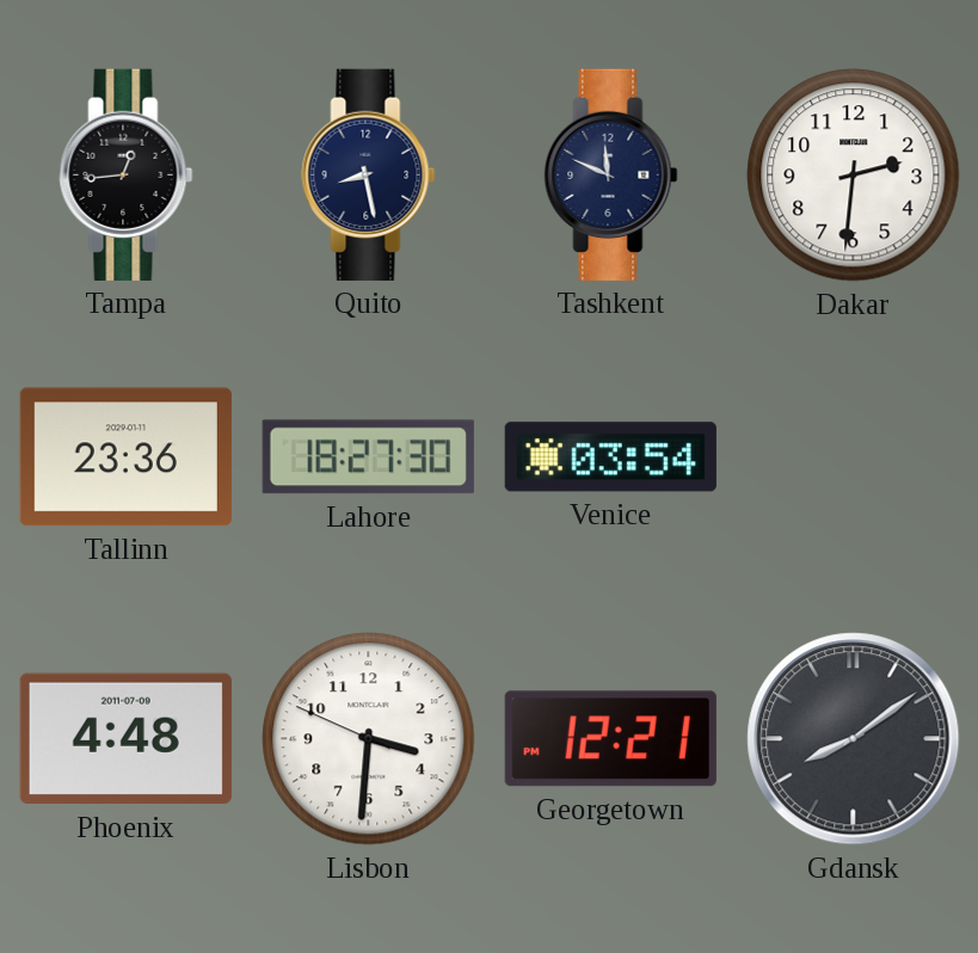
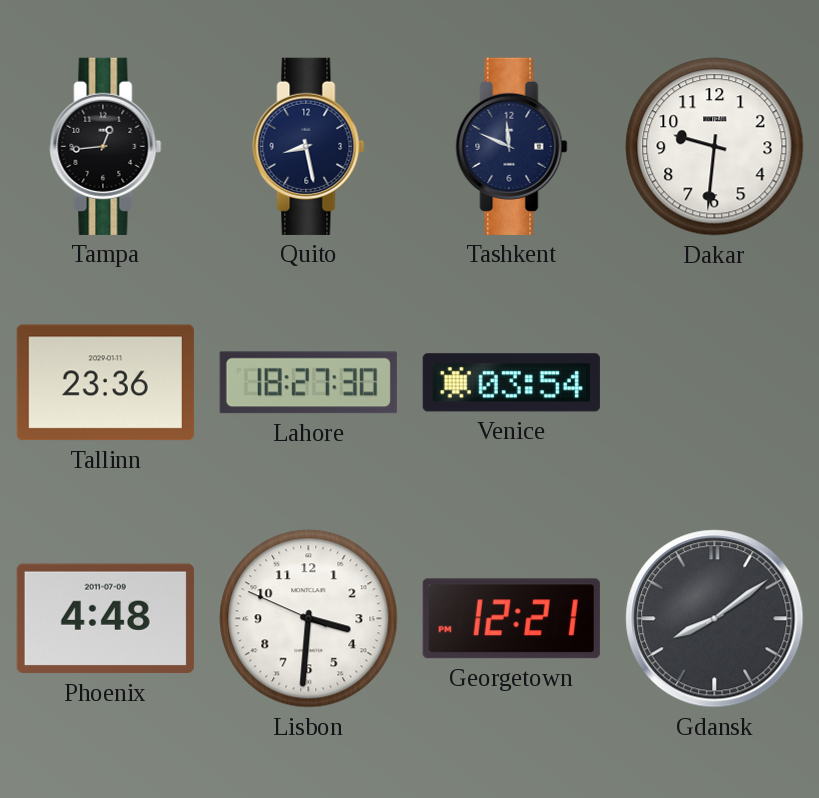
Dakar: 2:31 -> 9:31
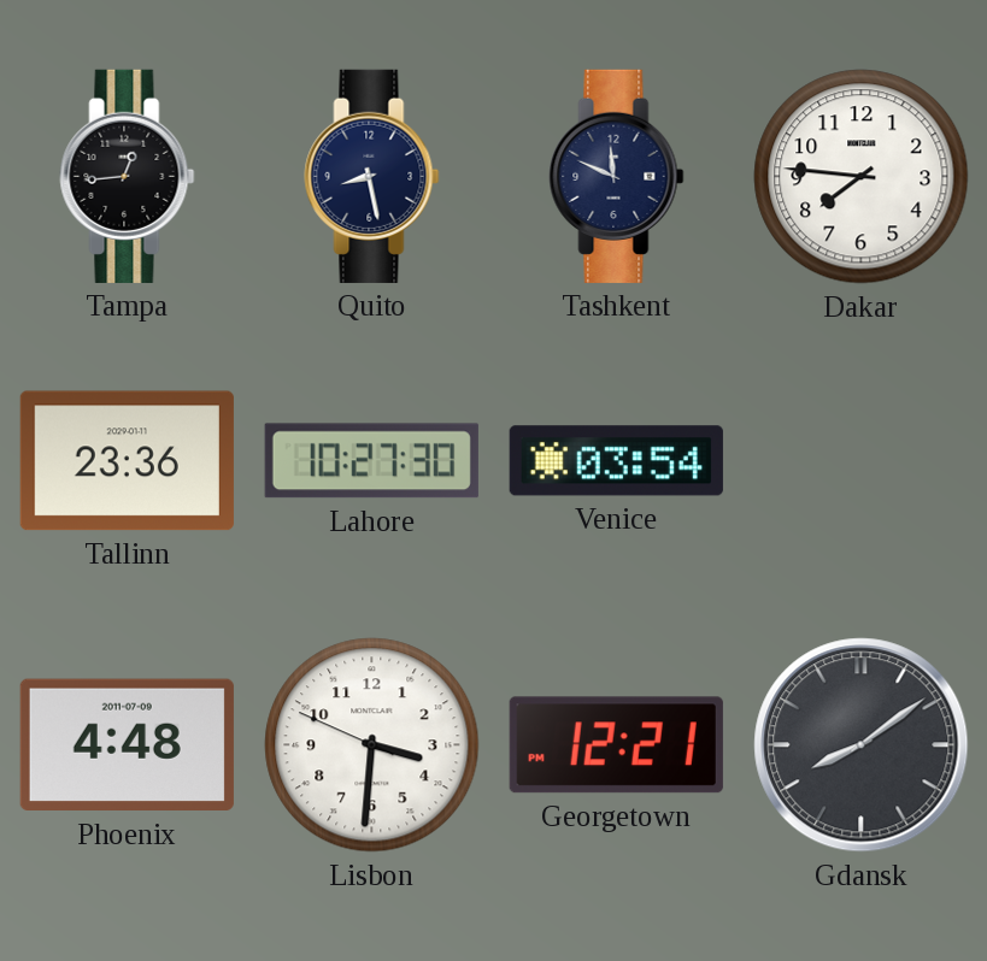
Dakar: 9:31 -> 7:46
Lahore: 18:27 -> 10:27
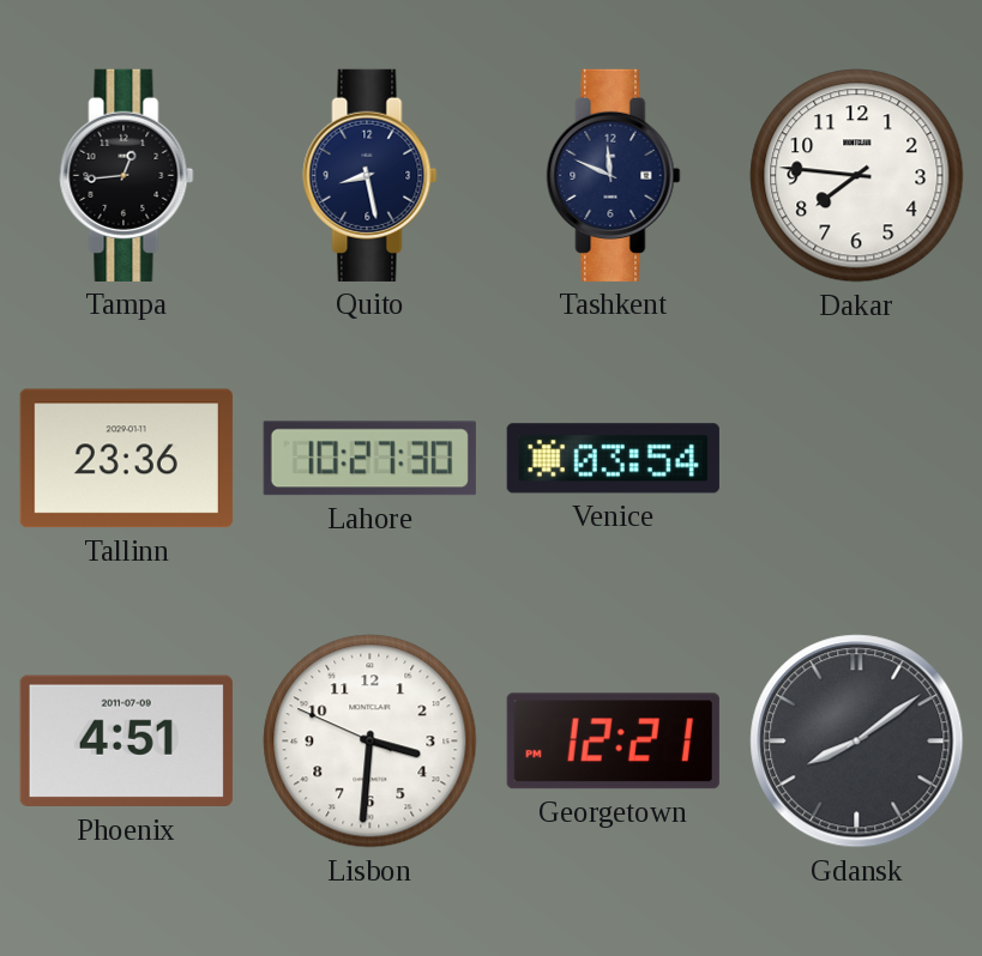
Phoenix: 4:48 -> 4:51
